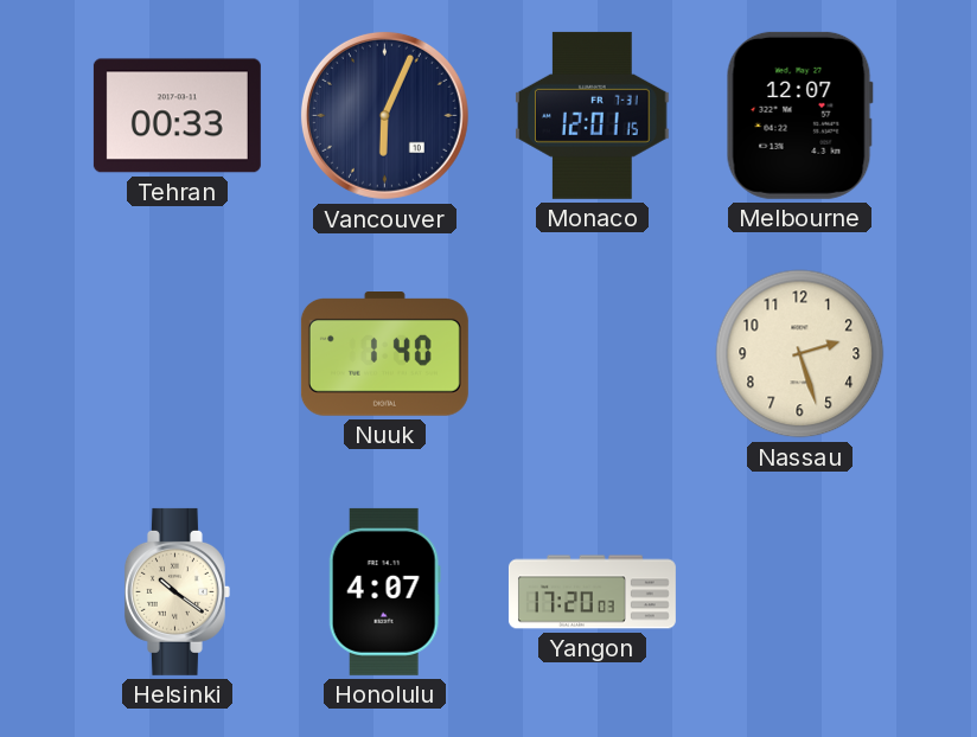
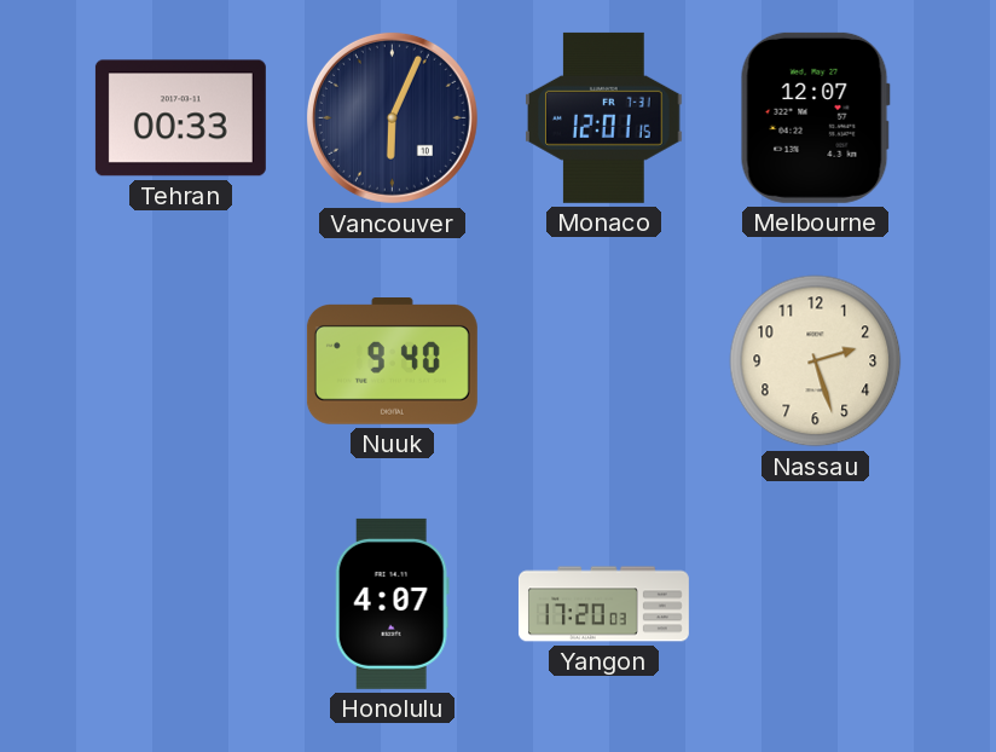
Nuuk: 1:40 -> 9:40
Helsinki: 10:21 -> none
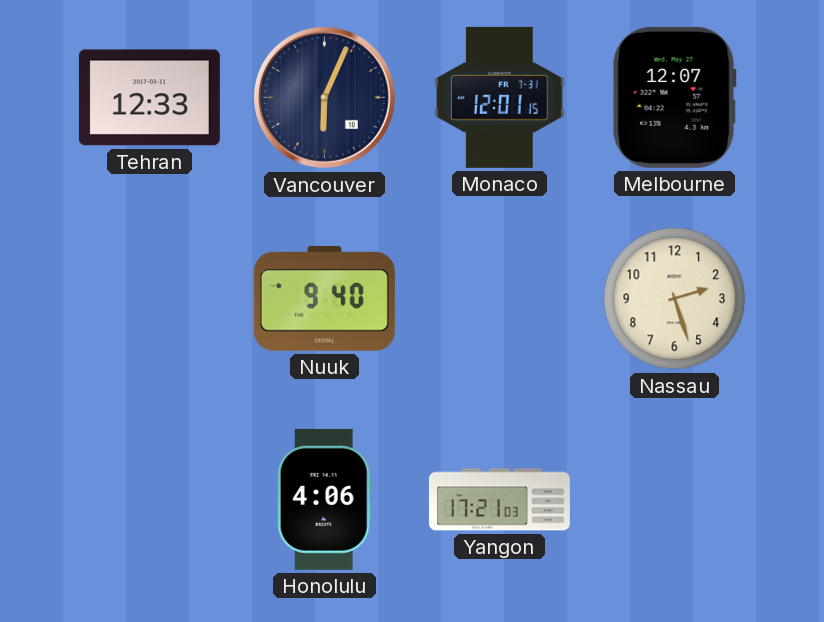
Tehran: 00:33 -> 12:33
Honolulu: 4:07 -> 4:06
Yangon: 17:20 -> 17:21
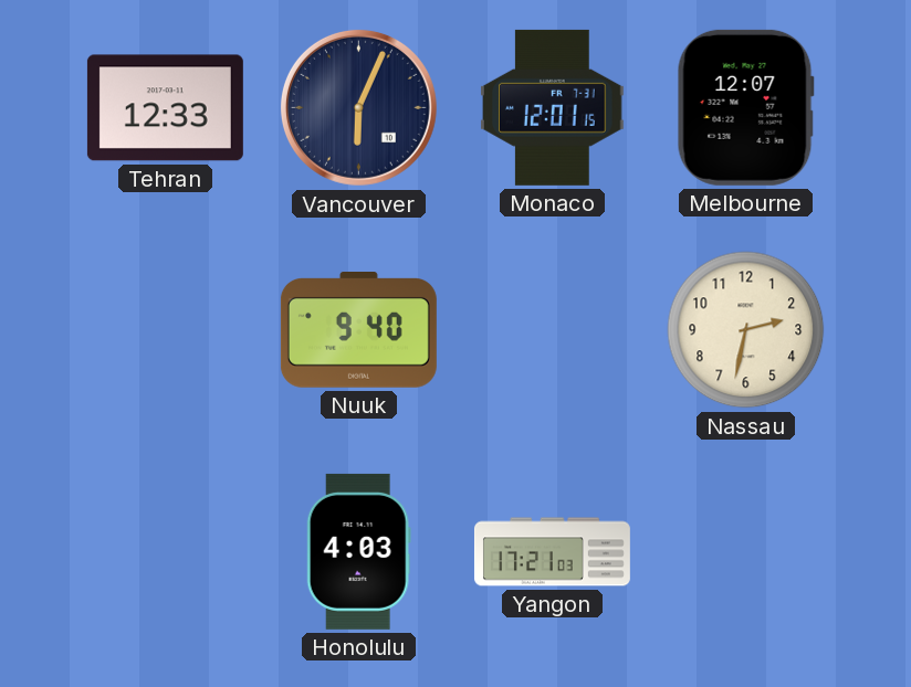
Nassau: 2:27 -> 2:32
Honolulu: 4:06 -> 4:03
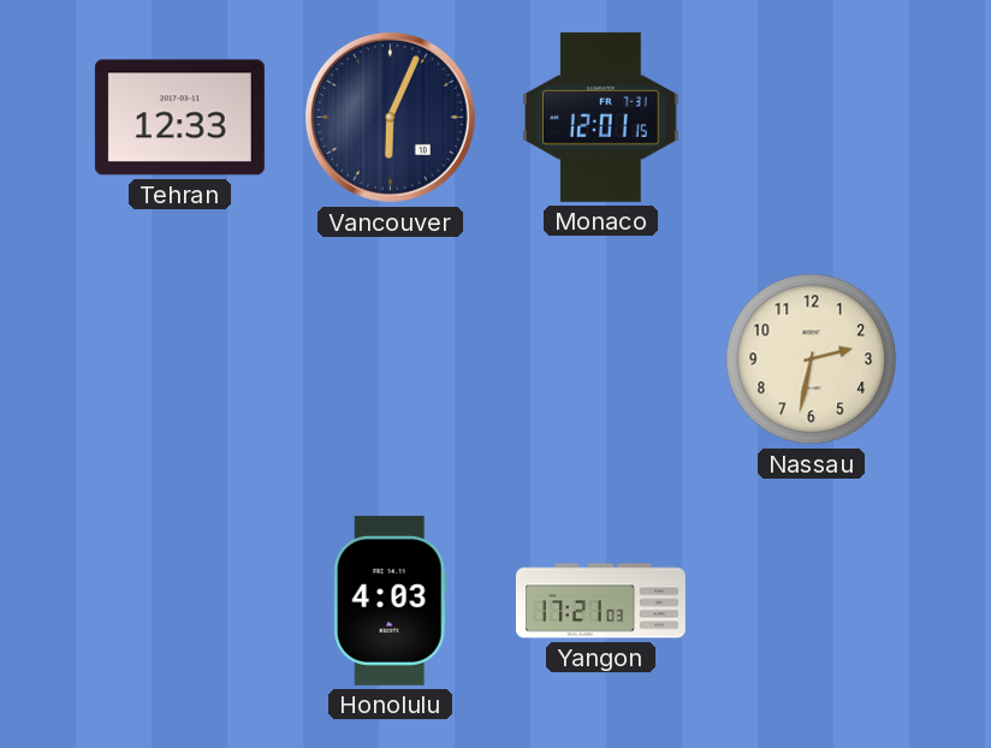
Melbourne: 12:07 -> none
Nuuk: 9:40 -> none
